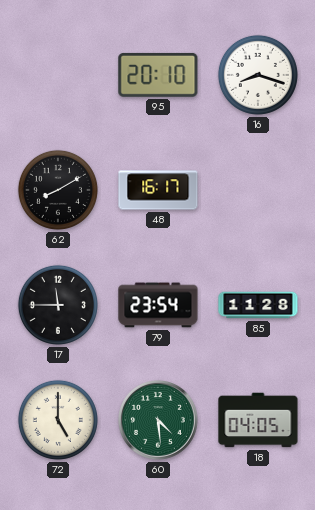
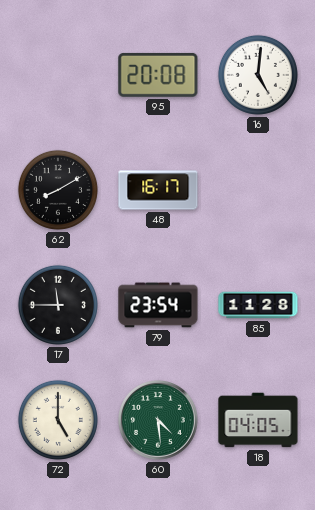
95: 20:10 -> 20:08
16: 8:18 -> 5:01
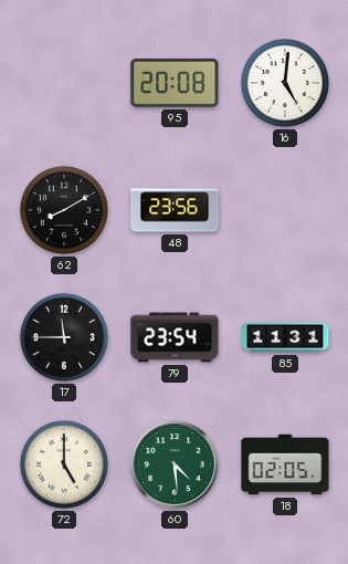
48: 16:17 -> 23:56
85: 11:28 -> 11:31
18: 04:05 -> 02:05
